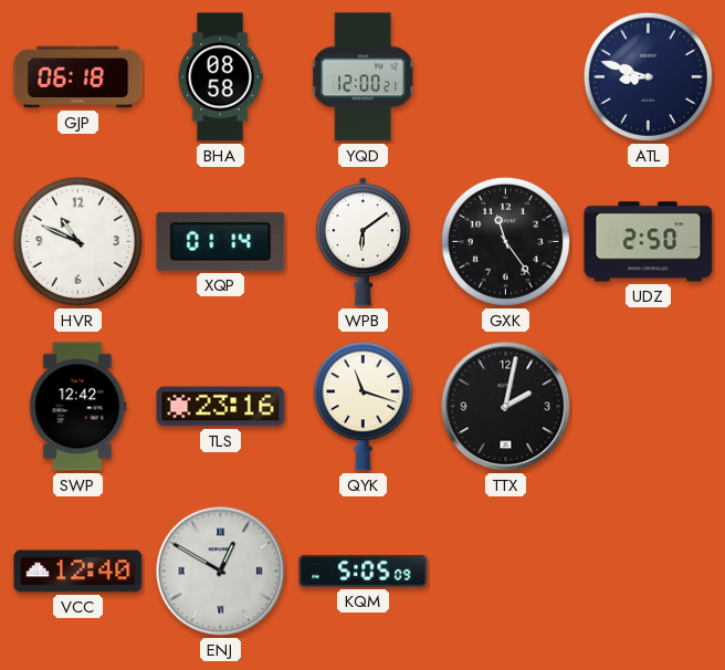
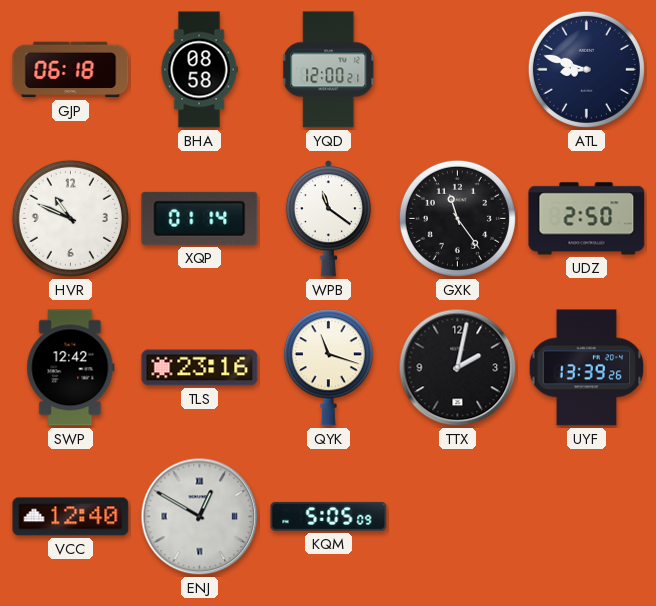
WPB: 6:09 -> 11:21
UYF: none -> 13:39
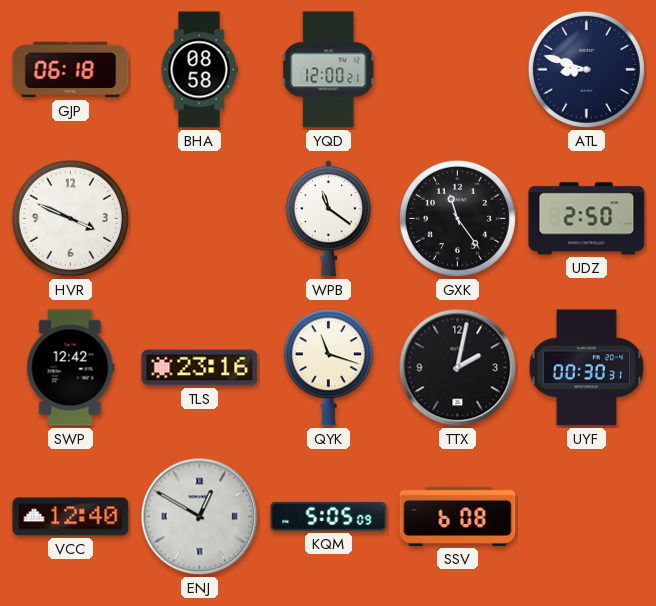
HVR: 10:49 -> 3:49
XQP: 01:14 -> none
UYF: 13:39 -> 00:30
SSV: none -> 6:08
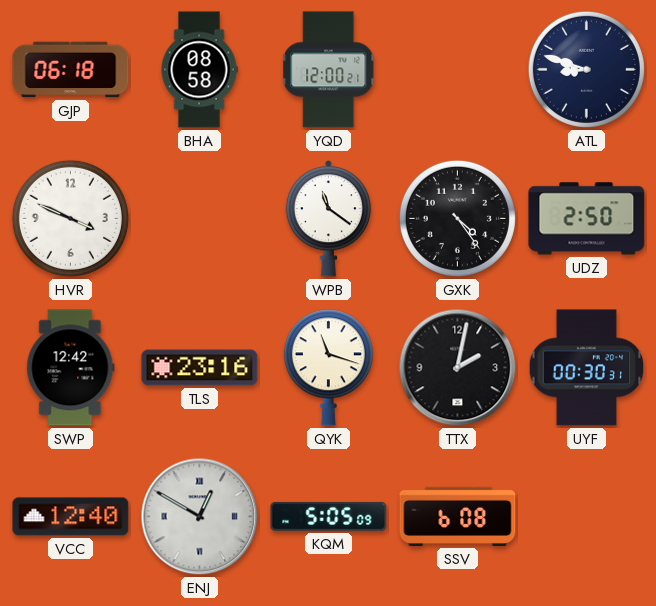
GXK: 11:24 -> 4:24
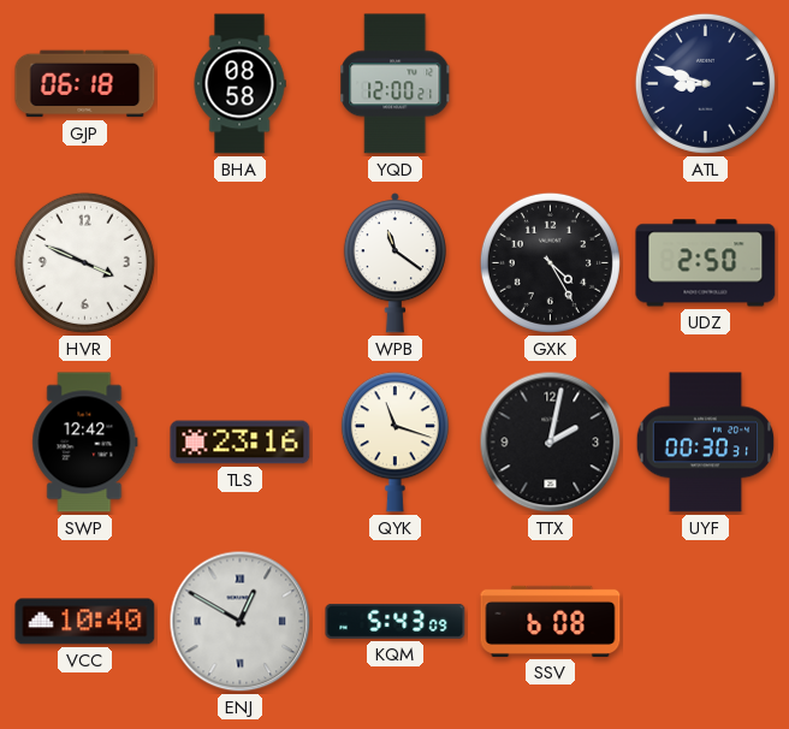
GXK: 4:24 -> 4:25
VCC: 12:40 -> 10:40
KQM: 5:05 -> 5:43
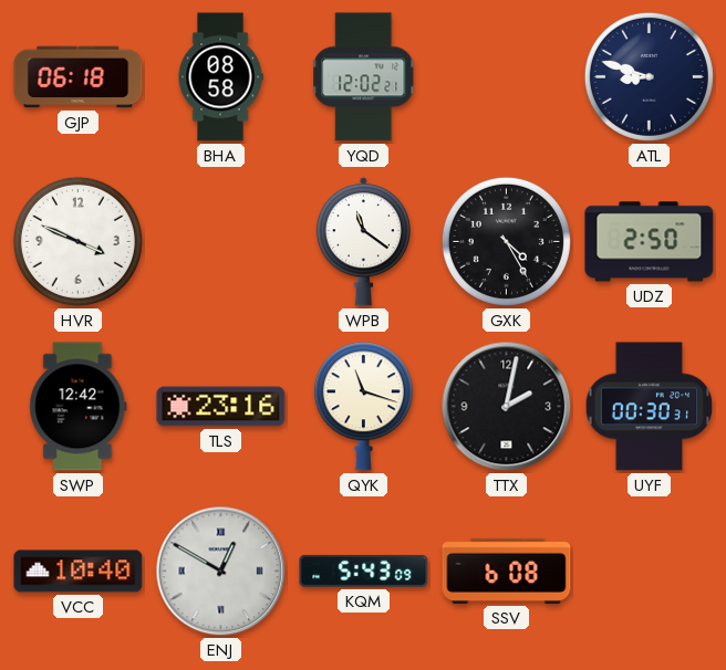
YQD: 12:00 -> 12:02
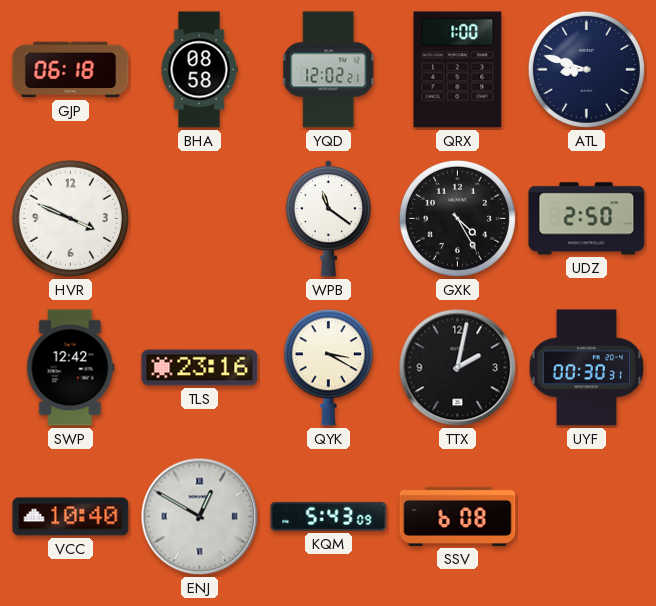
QRX: none -> 1:00
QYK: 11:18 -> 3:20
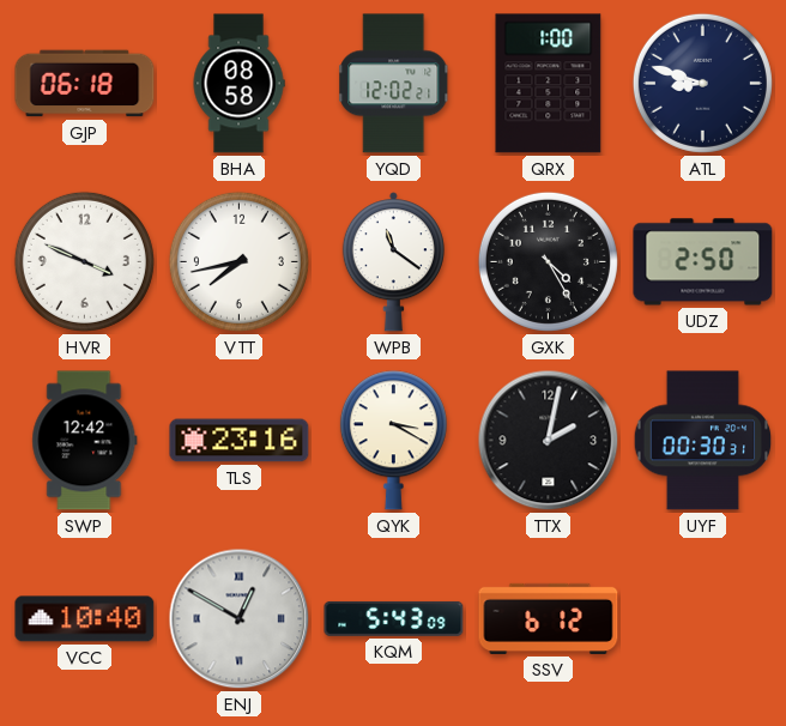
VTT: none -> 7:43
SSV: 6:08 -> 6:12
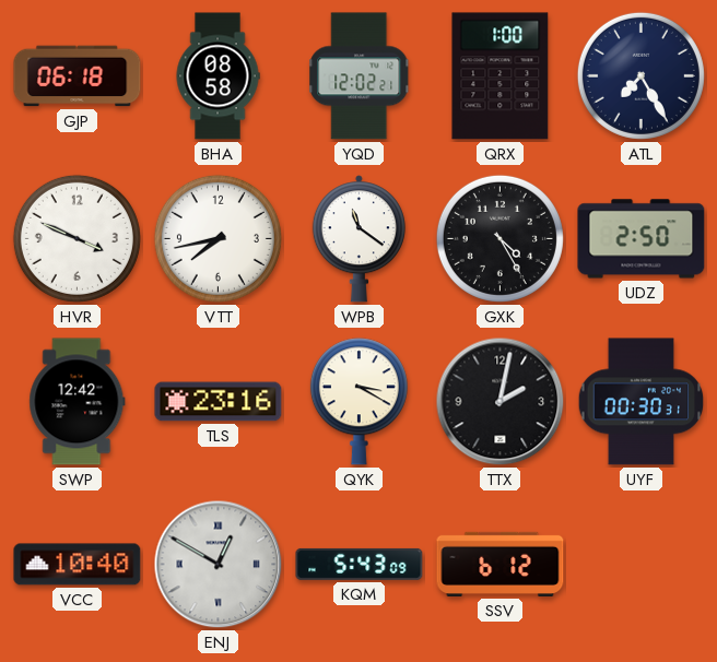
ATL: 8:48 -> 7:25
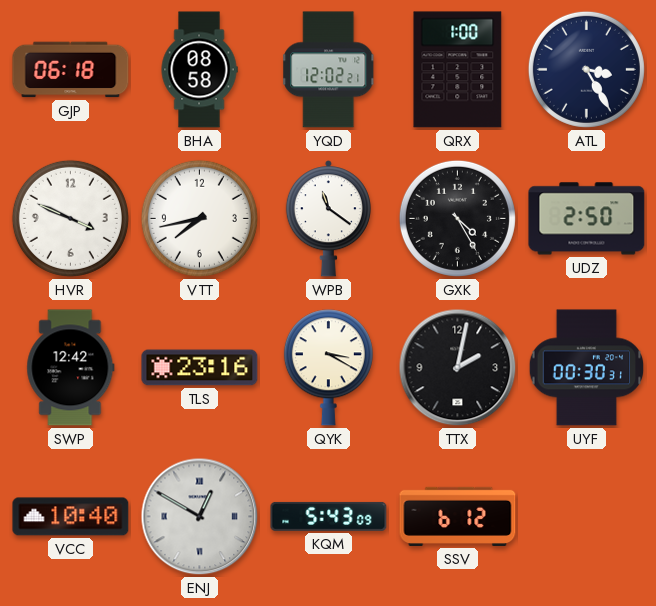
ATL: 7:25 -> 3:25
